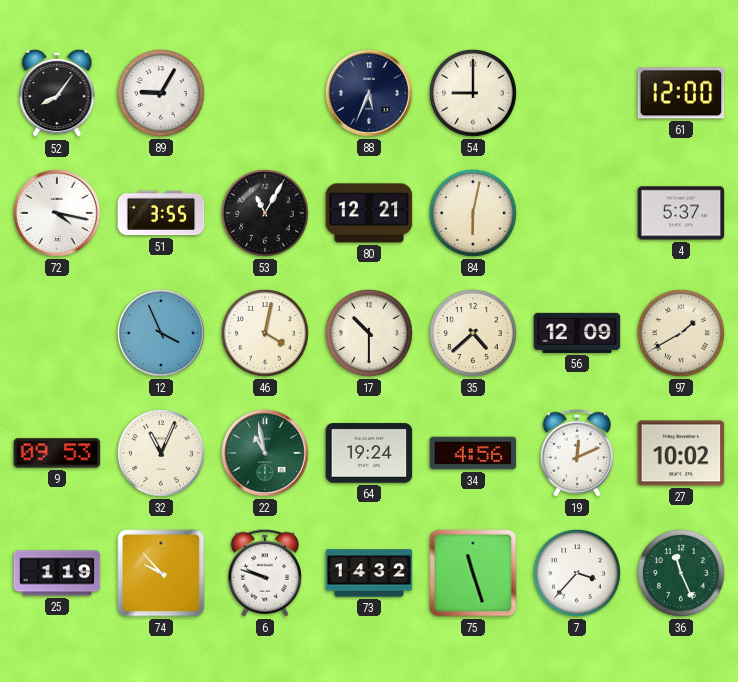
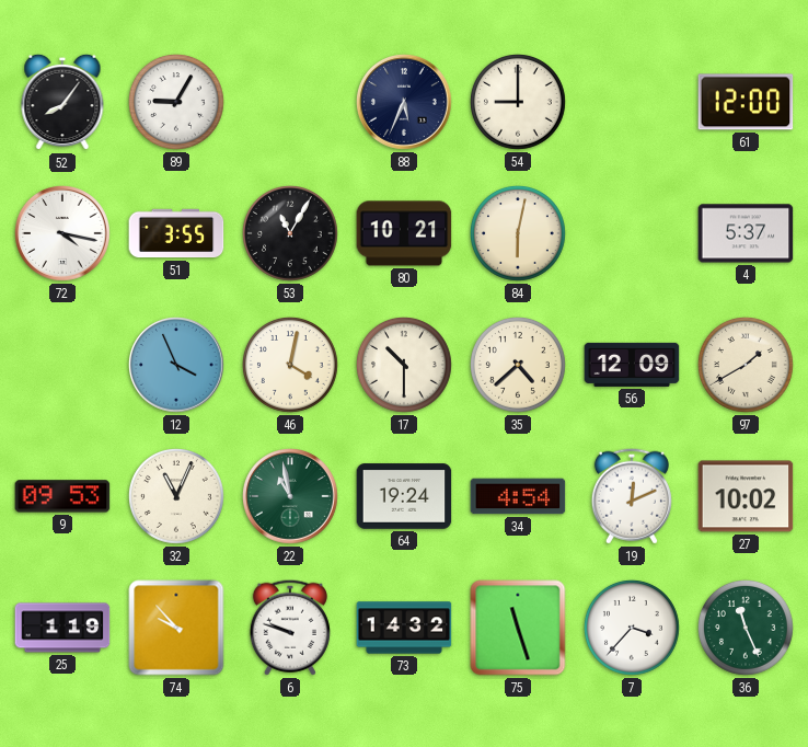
80: 12:21 -> 10:21
34: 4:56 -> 4:54
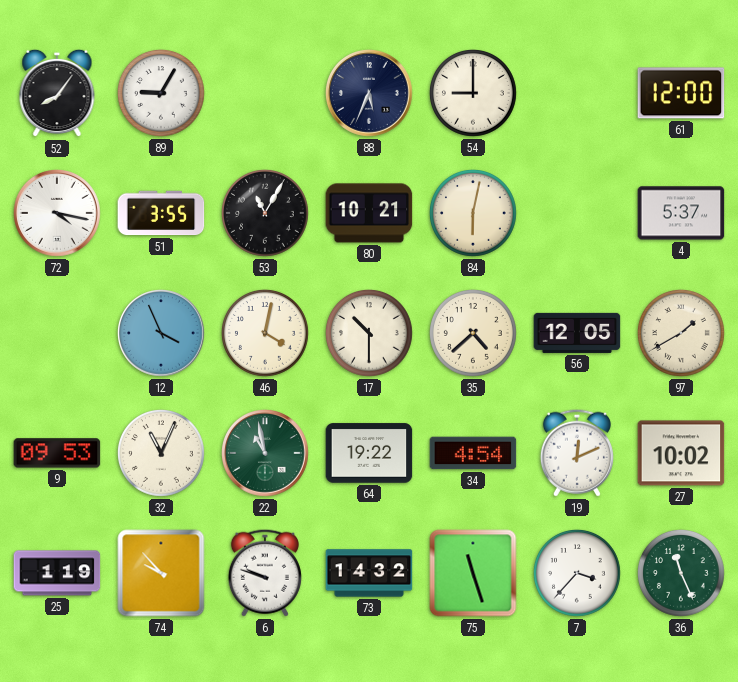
56: 12:09 -> 12:05
64: 19:24 -> 19:22
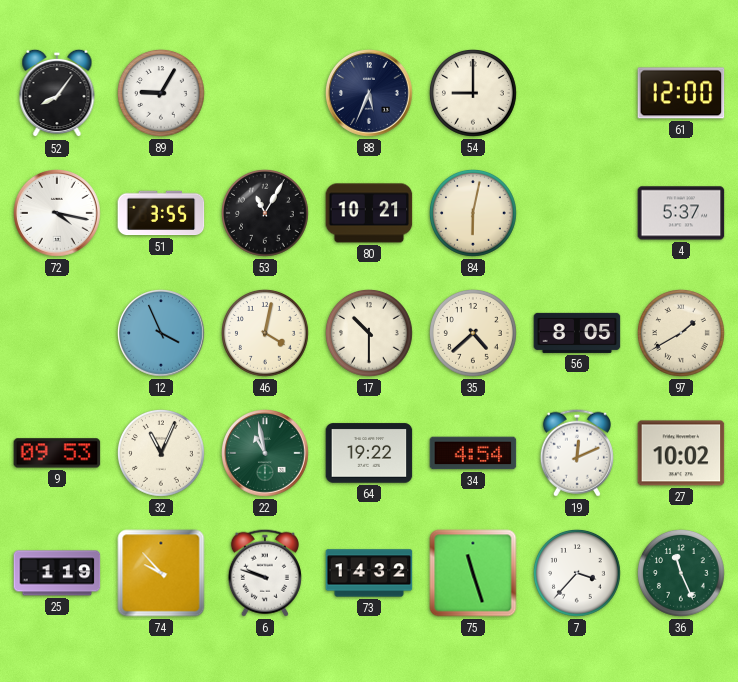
56: 12:05 -> 8:05
